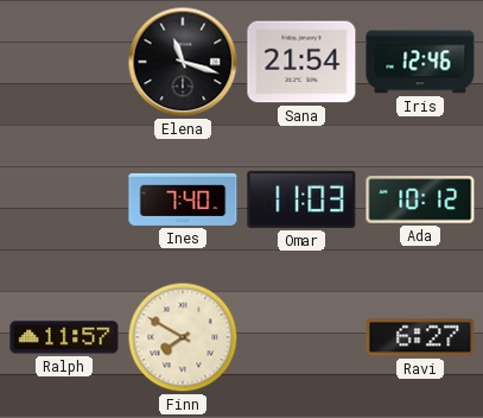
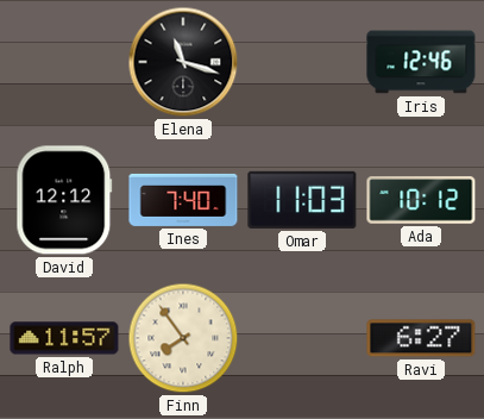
Sana: 21:54 -> none
David: none -> 12:12
Finn: 7:50 -> 7:54
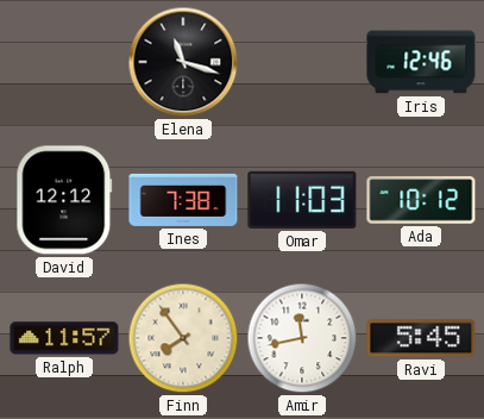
Ines: 7:40 -> 7:38
Amir: none -> 11:43
Ravi: 6:27 -> 5:45
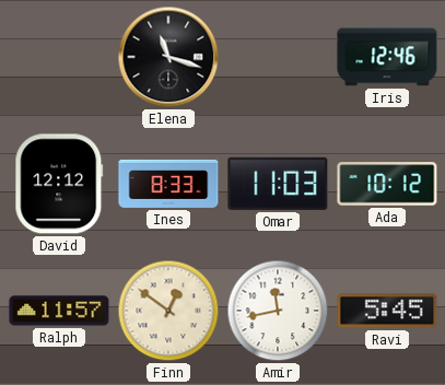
Ines: 7:38 -> 8:33
Finn: 7:54 -> 12:51
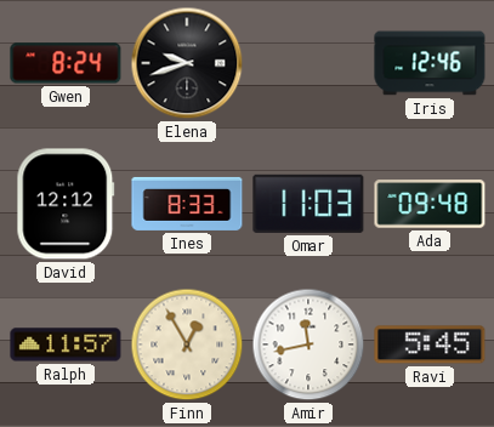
Gwen: none -> 8:24
Elena: 11:18 -> 9:42
Ada: 10:12 -> 09:48
Finn: 12:51 -> 12:55
